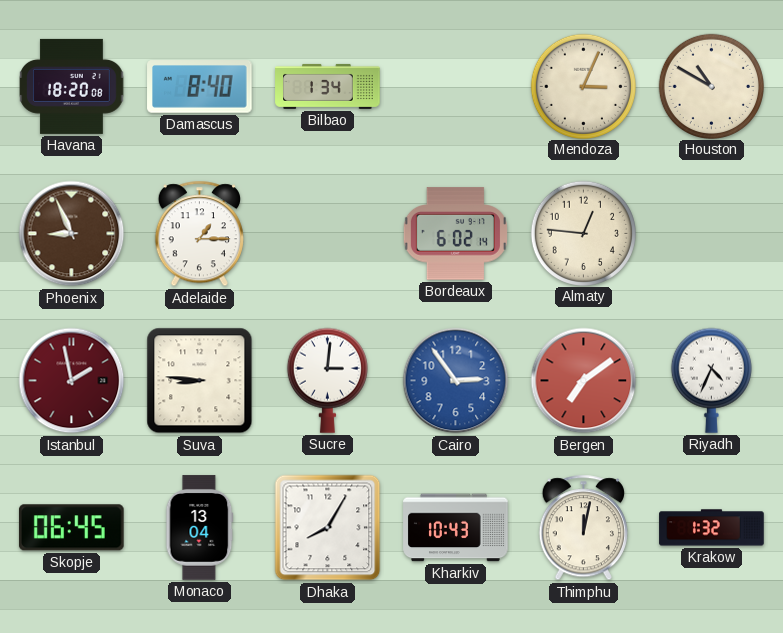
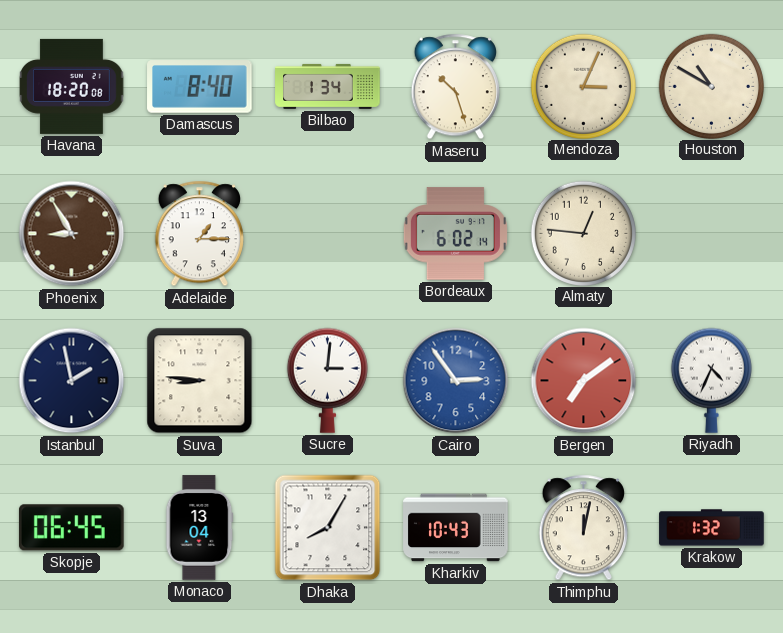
Maseru: none -> 10:27
Phoenix: 8:56 -> 8:55
Istanbul dial: burgundy -> navy
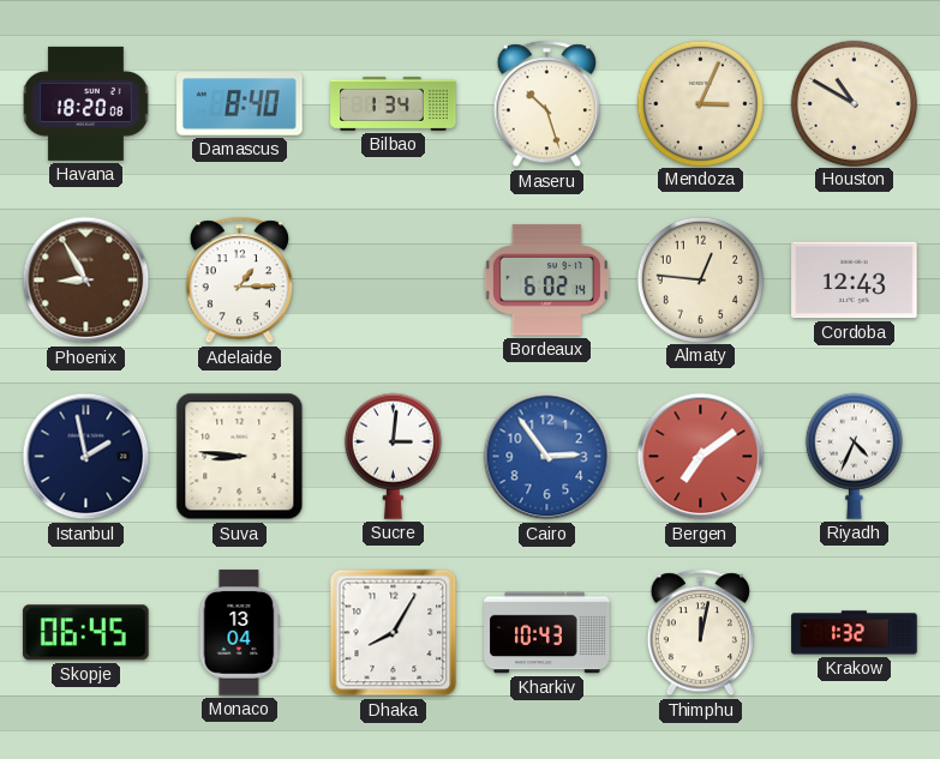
Cordoba: none -> 12:43
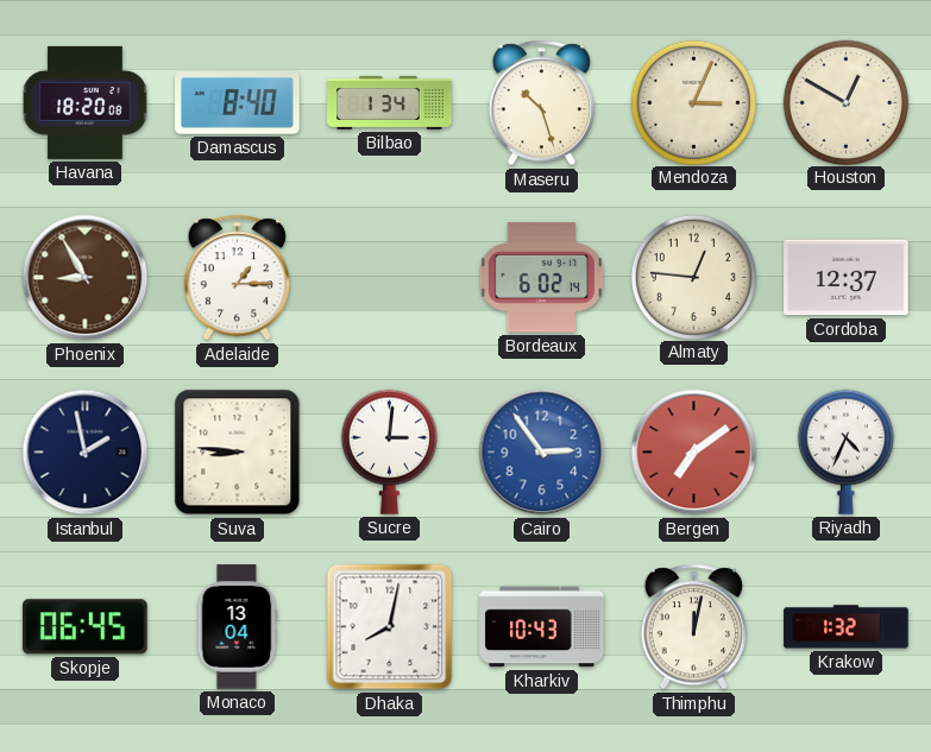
Houston: 10:50 -> 12:50
Cordoba: 12:43 -> 12:37
Dhaka: 8:05 -> 8:02
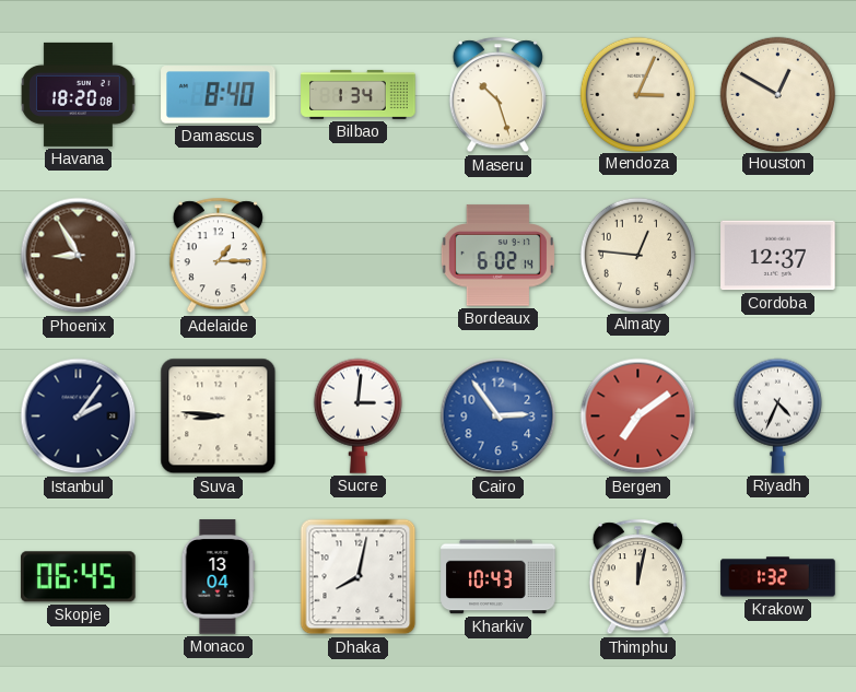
Istanbul: 1:58 -> 2:06
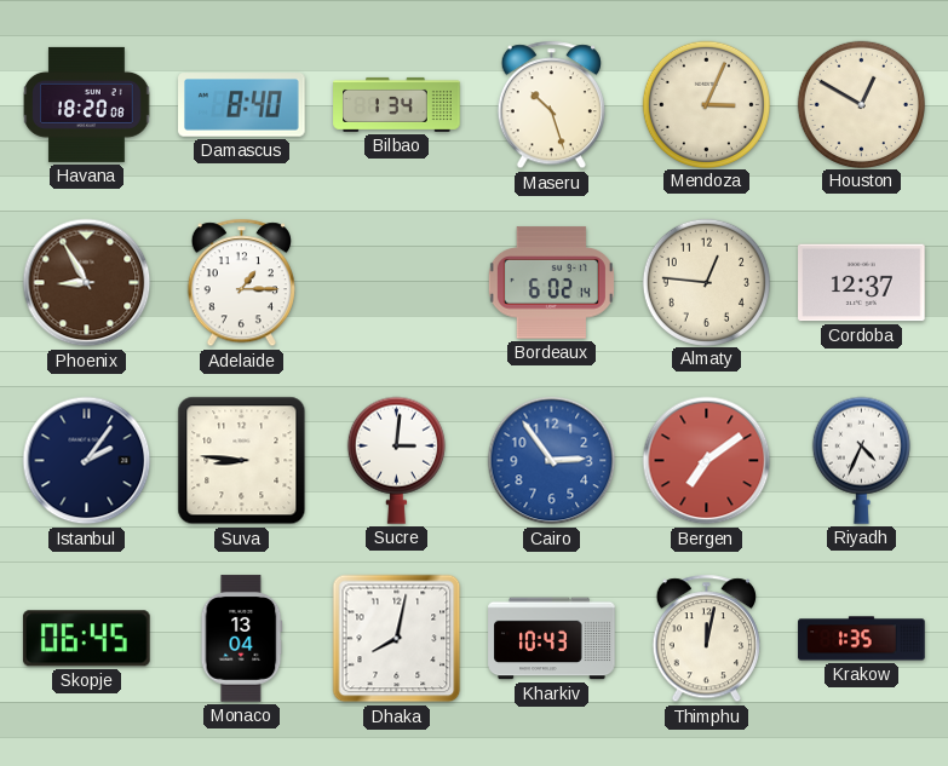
Krakow: 1:32 -> 1:35
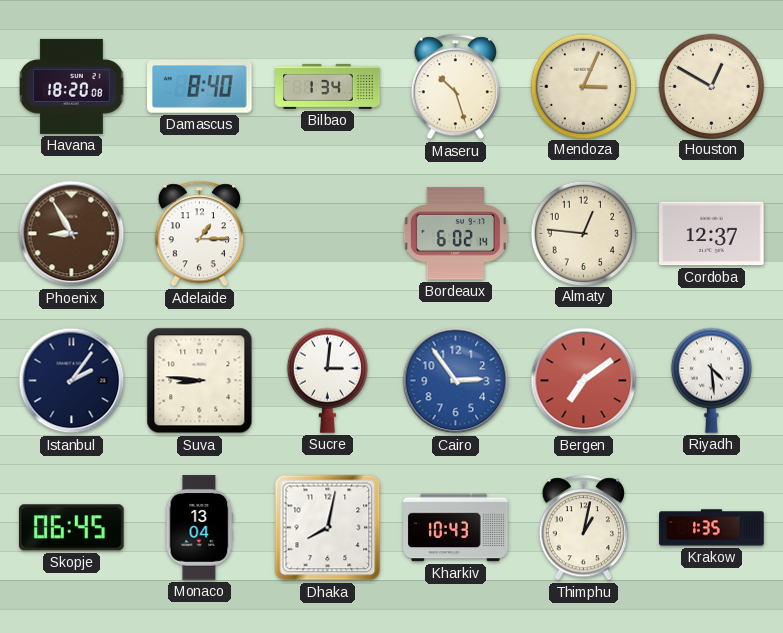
Riyadh: 4:34 -> 4:29
Thimphu: 12:02 -> 1:02
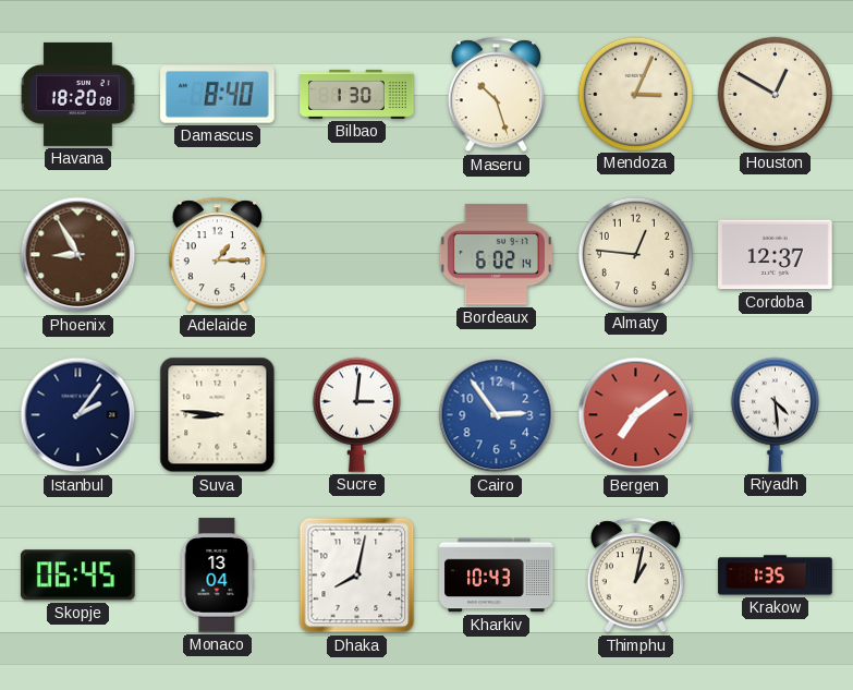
Bilbao: 1:34 -> 1:30
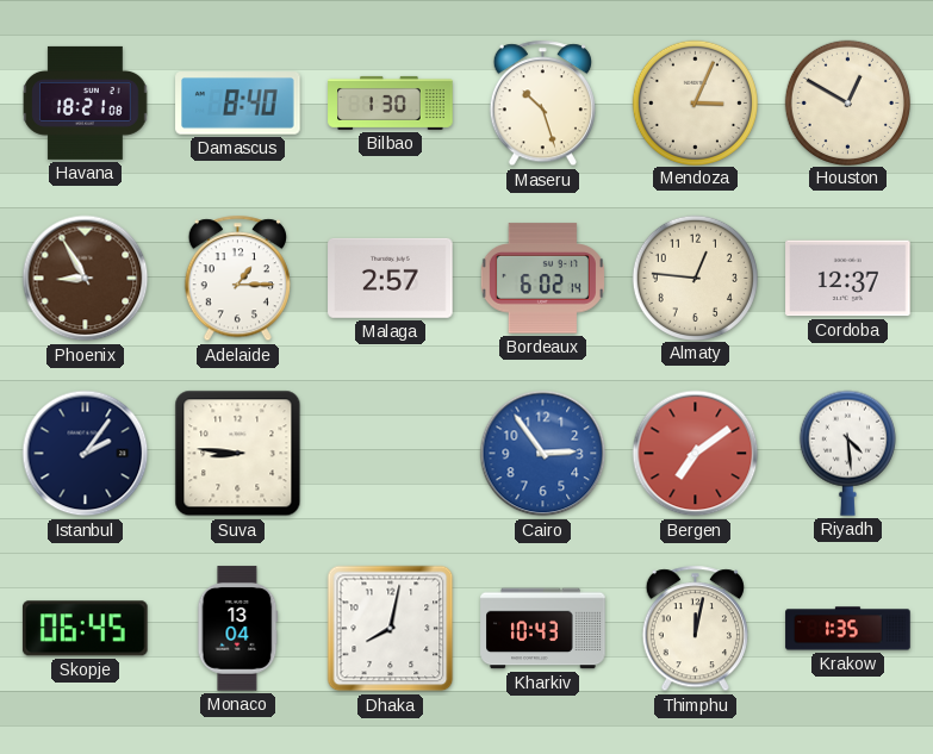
Havana: 18:20 -> 18:21
Malaga: none -> 2:57
Sucre: 3:01 -> none
Thimphu: 1:02 -> 12:02
